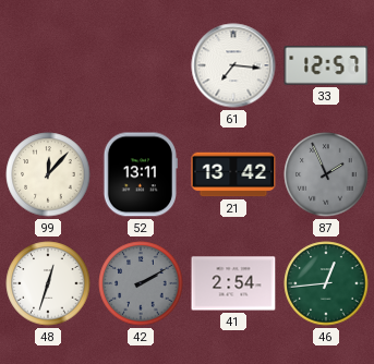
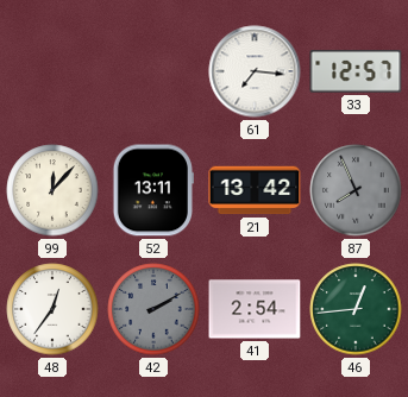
87: 1:56 -> 7:56
48: 12:33 -> 12:36
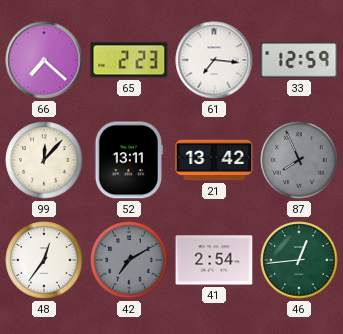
66: none -> 7:22
65: none -> 2:23
33: 12:57 -> 12:59
42: 2:10 -> 7:10
